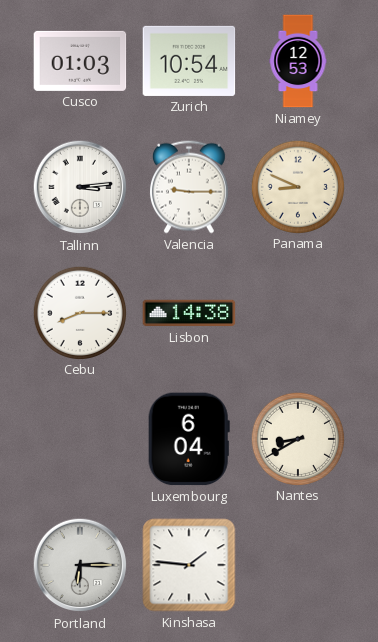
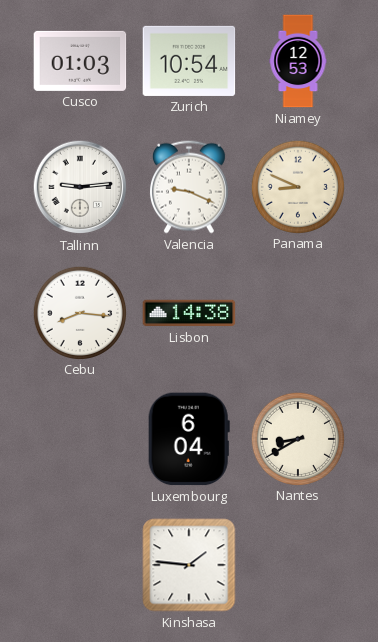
Tallinn: 3:14 -> 9:14
Valencia: 9:15 -> 9:19
Cebu: 8:15 -> 8:16
Portland: 6:15 -> none
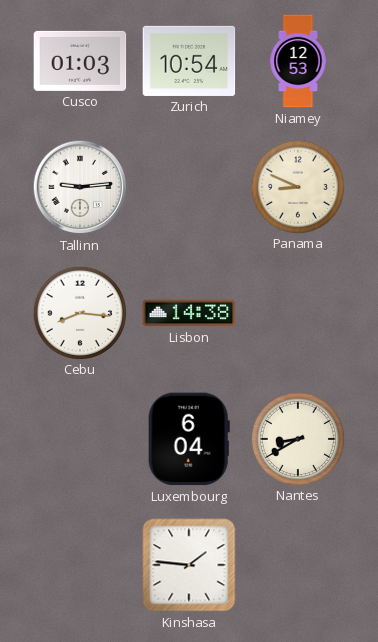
Valencia: 9:19 -> none
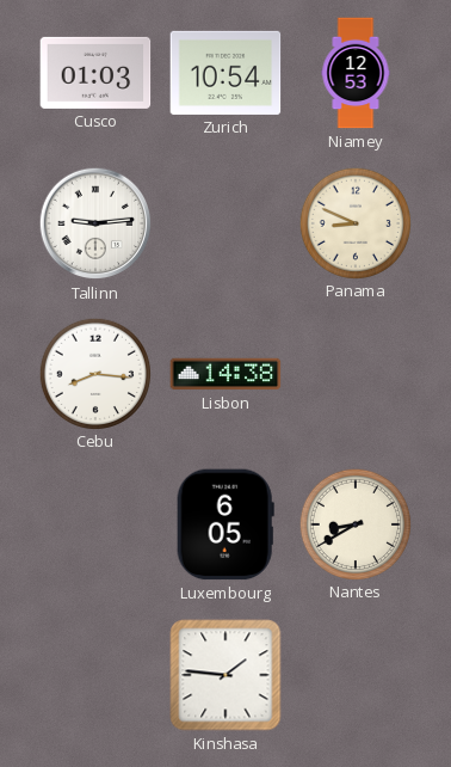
Luxembourg: 6:04 -> 6:05
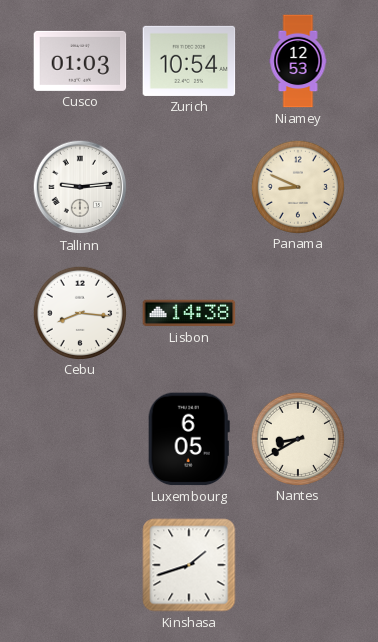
Kinshasa: 1:46 -> 1:42
